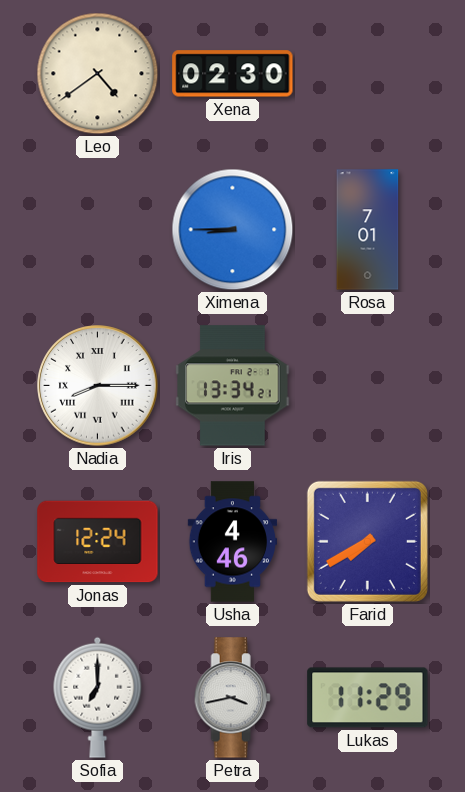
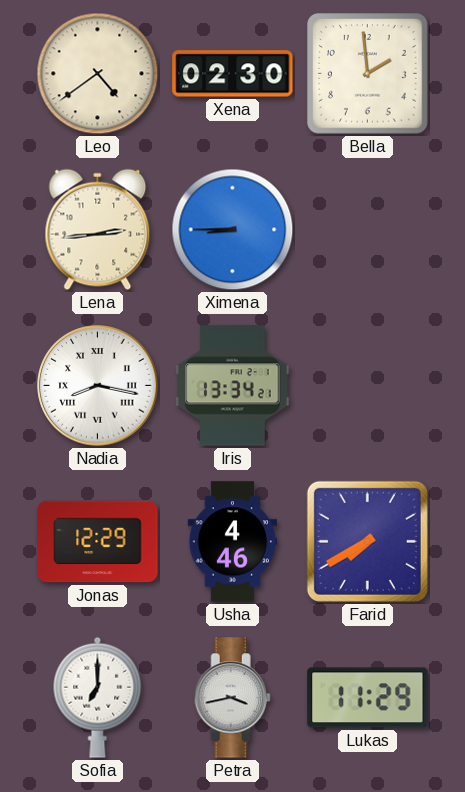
Bella: none -> 1:59
Lena: none -> 2:44
Rosa: 7:01 -> none
Nadia: 8:15 -> 8:17
Jonas: 12:24 -> 12:29
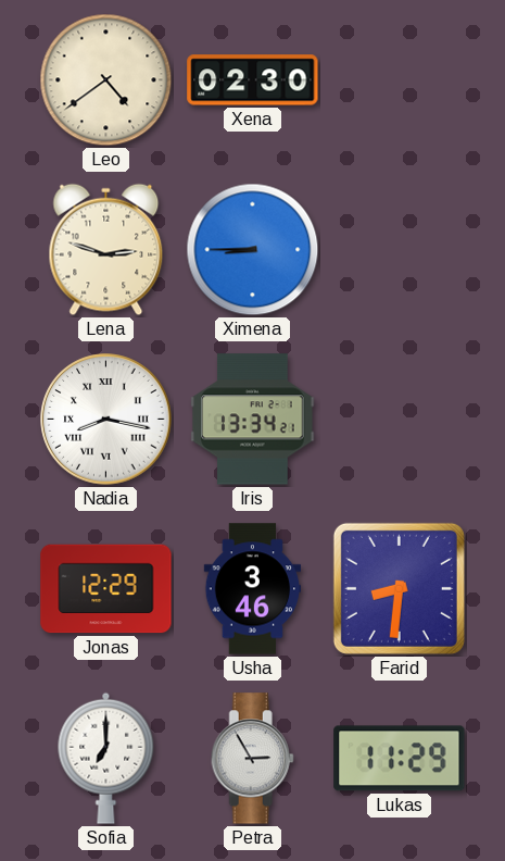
Bella: 1:59 -> none
Lena: 2:44 -> 2:48
Usha: 4:46 -> 3:46
Farid: 7:40 -> 8:31
Petra: 3:43 -> 2:55
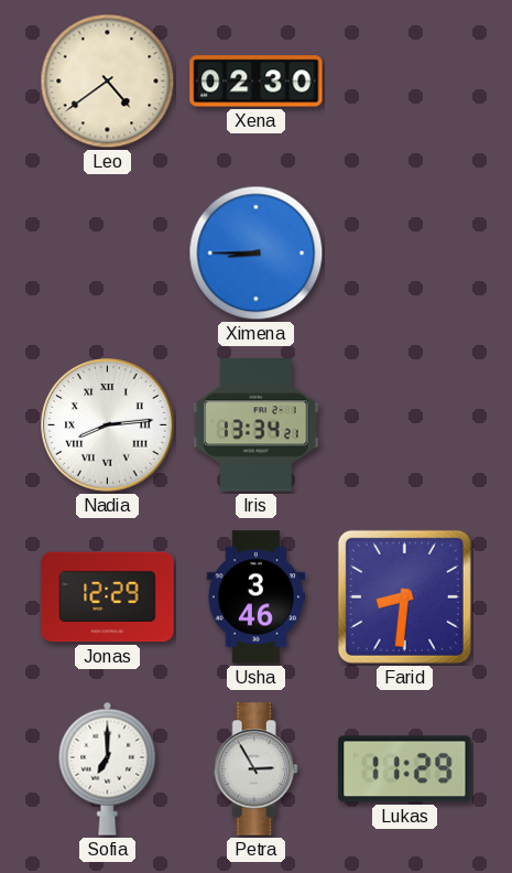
Lena: 2:48 -> none
Nadia: 8:17 -> 8:14
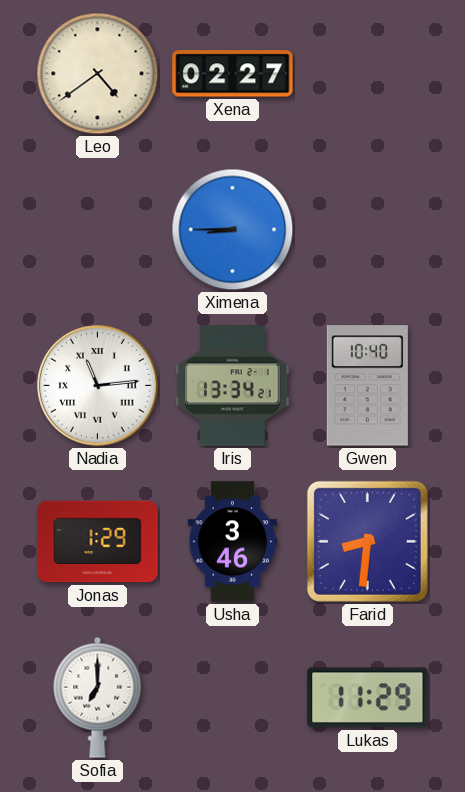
Xena: 02:30 -> 02:27
Nadia: 8:14 -> 11:14
Gwen: none -> 10:40
Jonas: 12:29 -> 1:29
Petra: 2:55 -> none
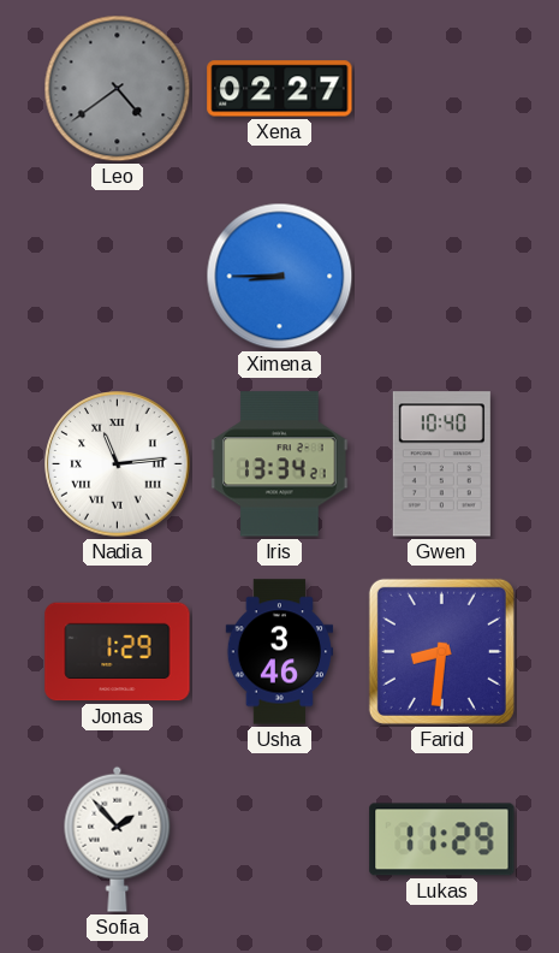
Leo dial: cream -> grey
Sofia: 7:00 -> 1:53
